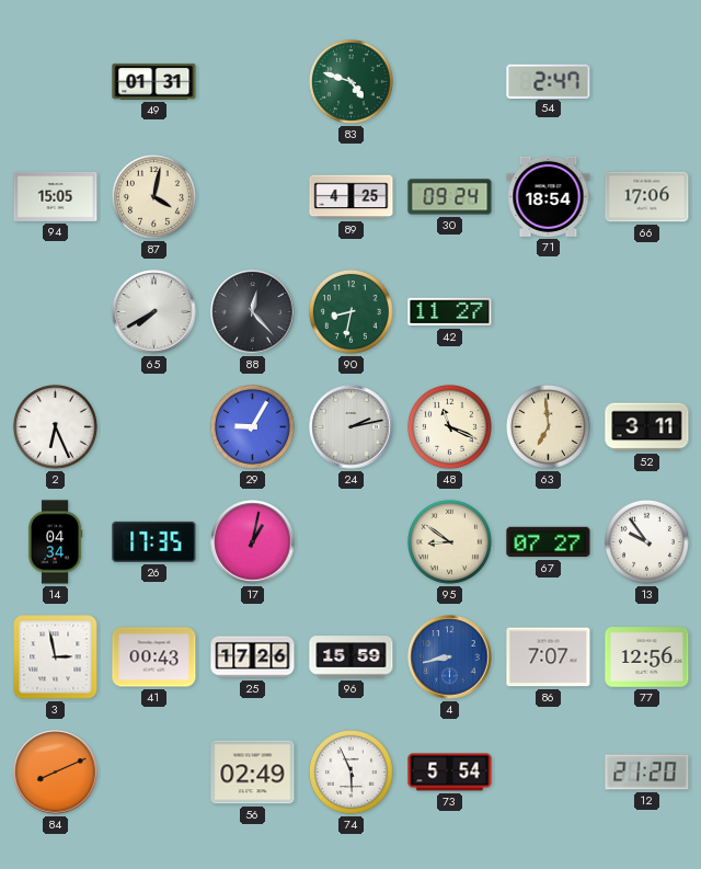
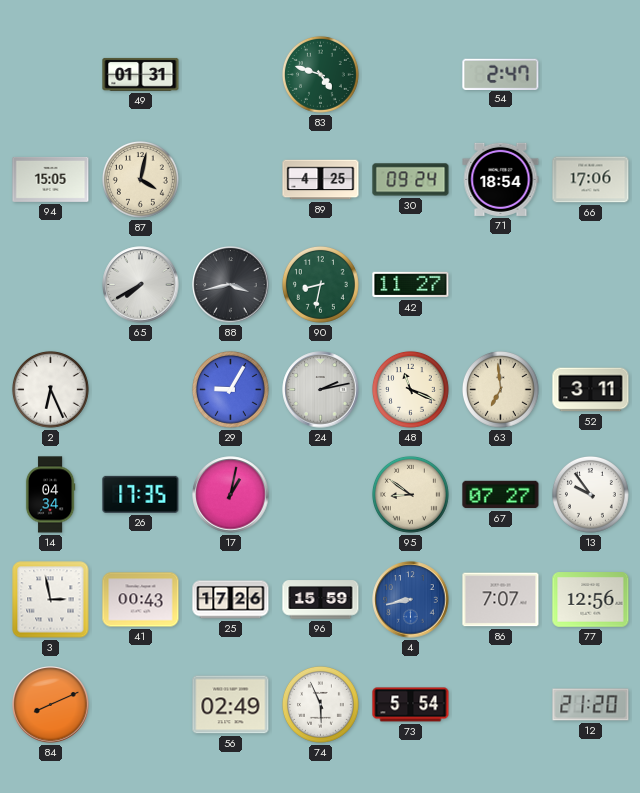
88: 12:23 -> 3:43
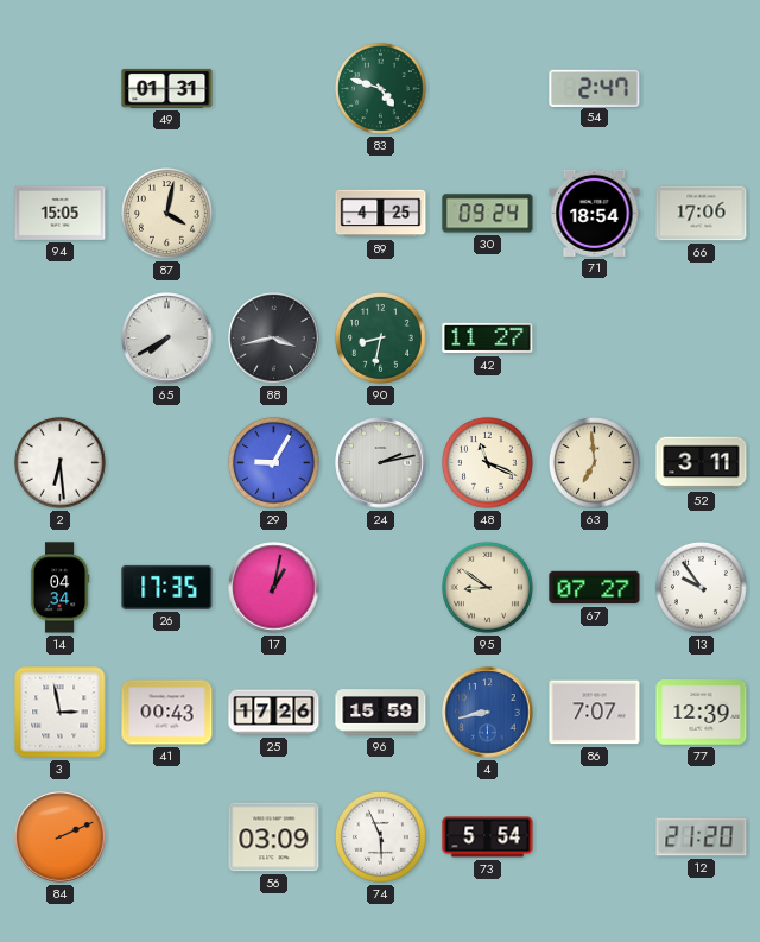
2: 6:26 -> 6:29
77: 12:56 -> 12:39
84: 8:11 -> 2:11
56: 02:49 -> 03:09
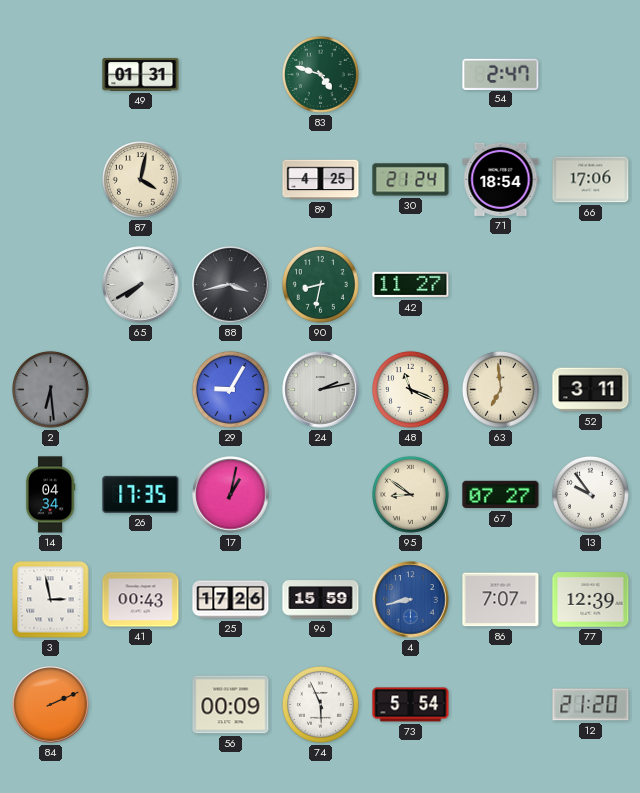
94: 15:05 -> none
30: 09:24 -> 21:24
2 dial: white -> grey
56: 03:09 -> 00:09
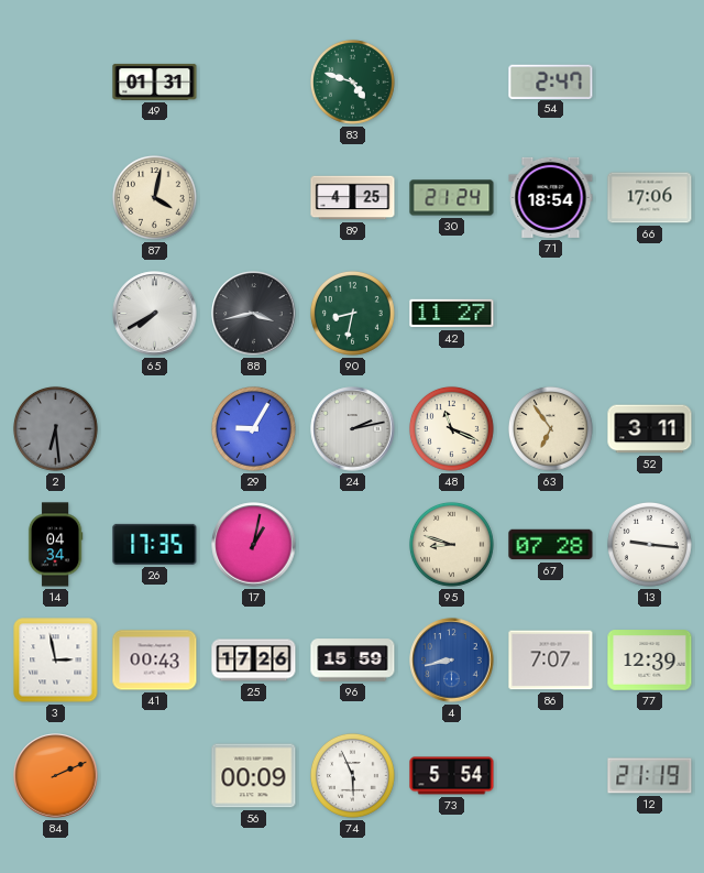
63: 6:59 -> 6:54
95: 8:51 -> 8:48
67: 07:27 -> 07:28
13: 9:54 -> 9:16
12: 21:20 -> 21:19
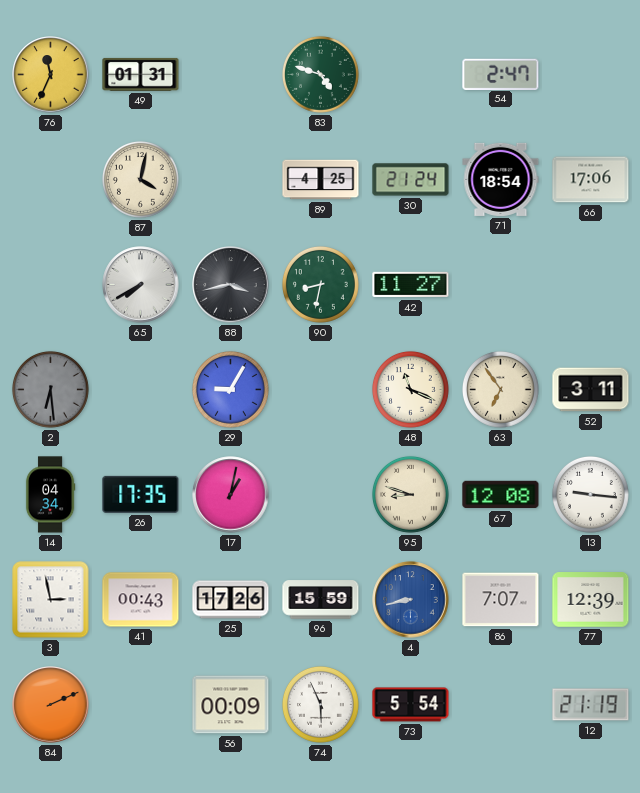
76: none -> 11:34
24: 2:13 -> none
67: 07:28 -> 12:08
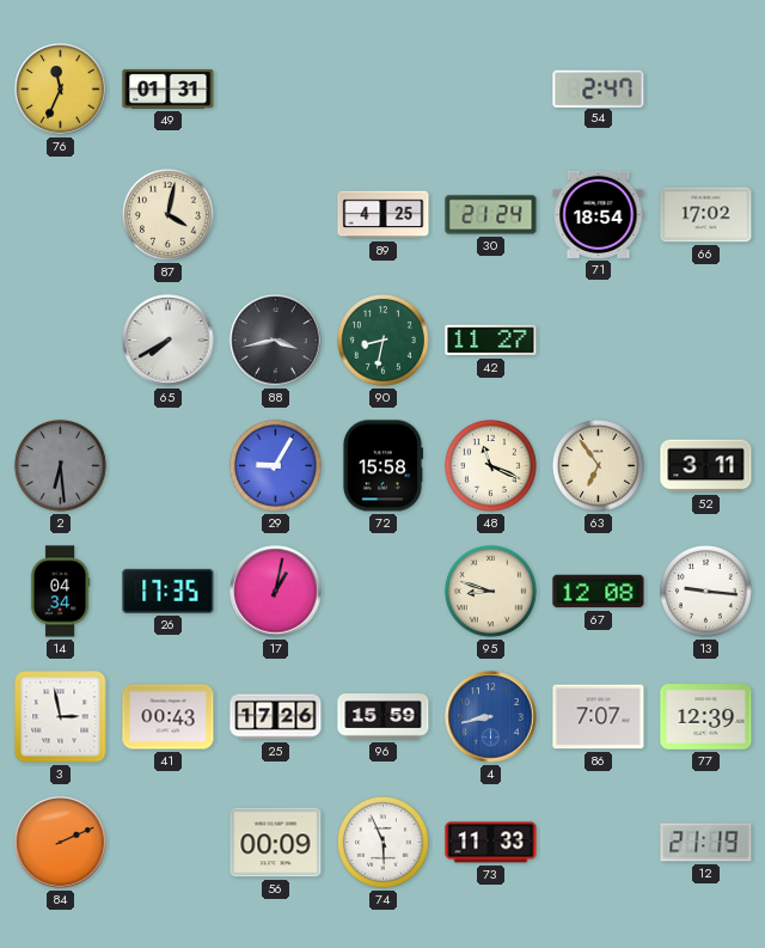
83: 4:48 -> none
66: 17:06 -> 17:02
72: none -> 15:58
73: 5:54 -> 11:33
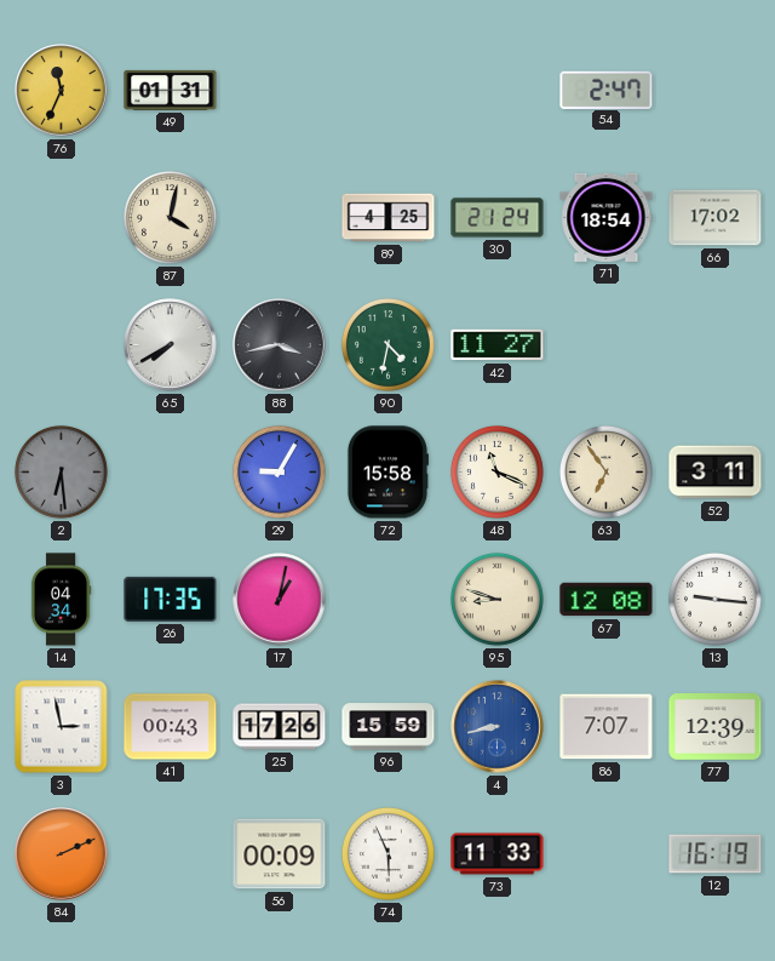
90: 8:32 -> 4:32
12: 21:19 -> 16:19
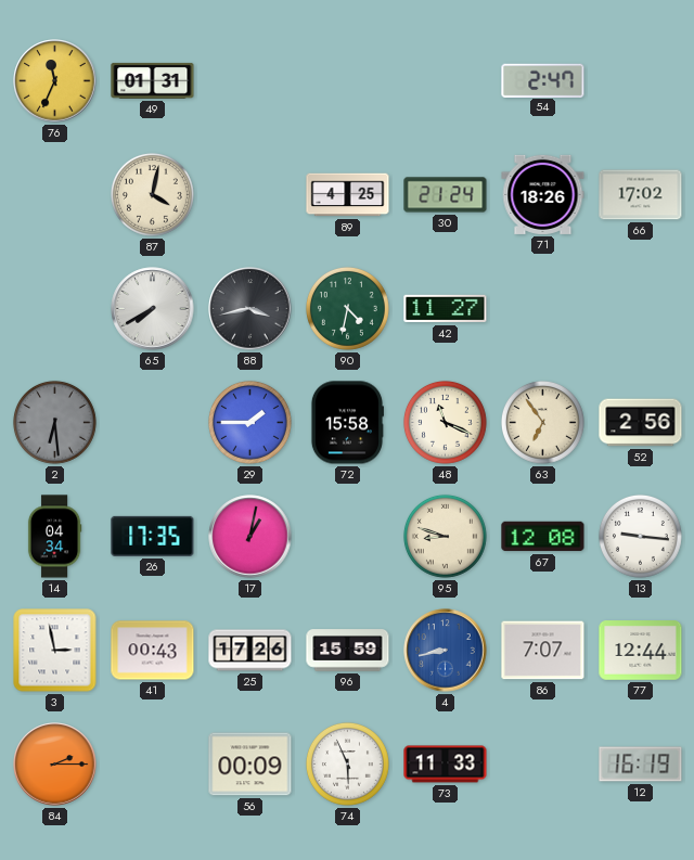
71: 18:54 -> 18:26
29: 9:05 -> 1:45
52: 3:11 -> 2:56
77: 12:39 -> 12:44
84: 2:11 -> 2:15
